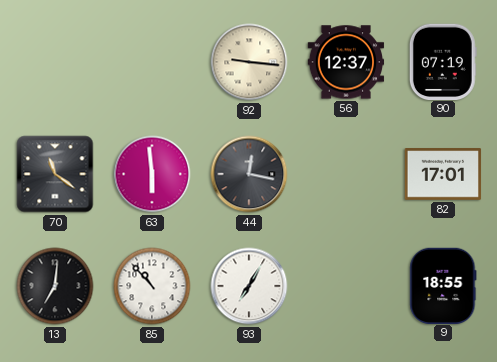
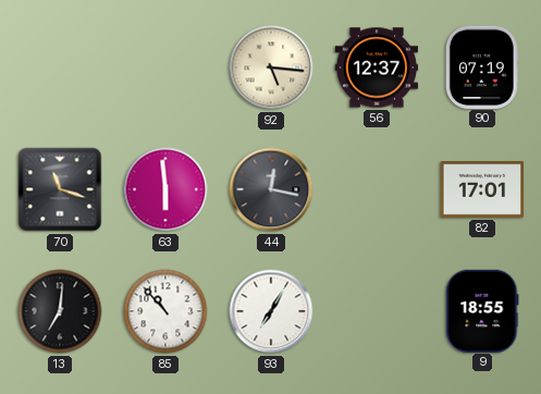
92: 9:16 -> 5:16
70: 11:21 -> 11:18
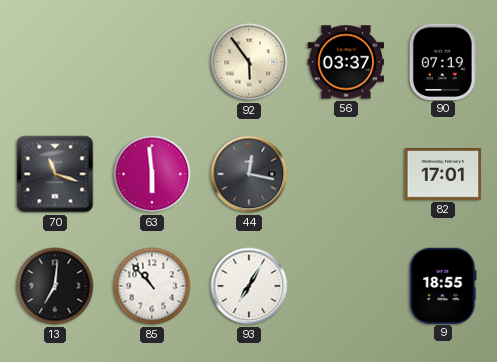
92: 5:16 -> 5:54
56: 12:37 -> 03:37
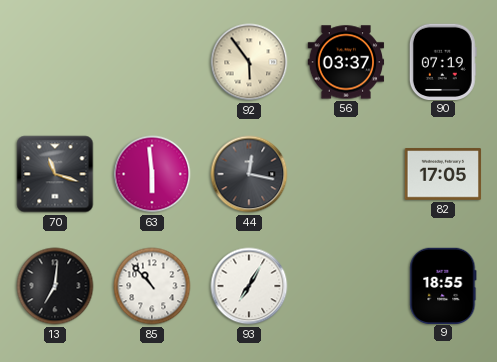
82: 17:01 -> 17:05
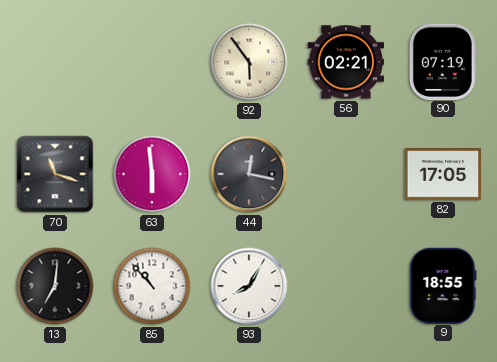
56: 03:37 -> 02:21
93: 7:05 -> 8:05
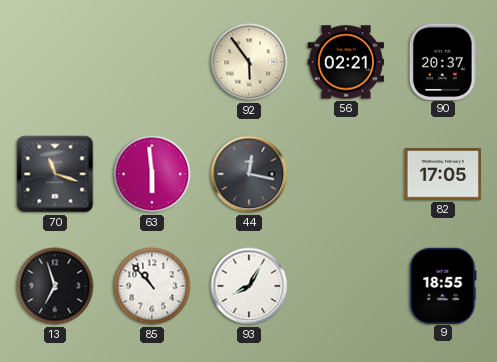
90: 07:19 -> 20:37
13: 7:01 -> 6:57
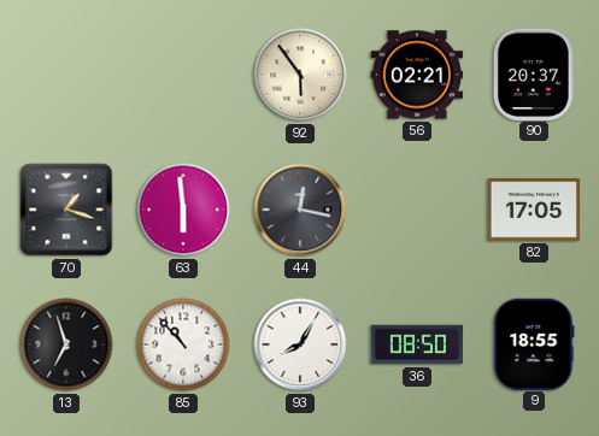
70: 11:18 -> 1:18
36: none -> 08:50
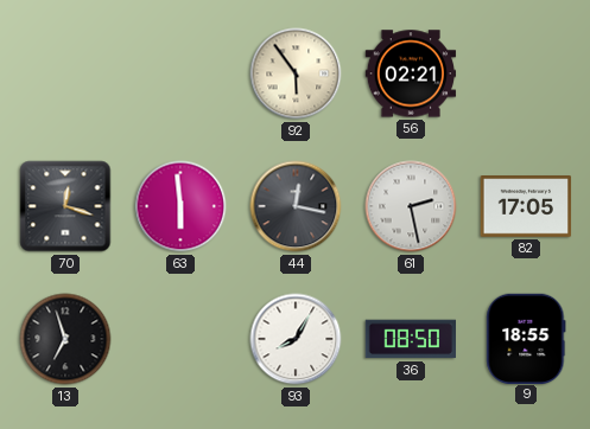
90: 20:37 -> none
70: 1:18 -> 12:18
61: none -> 2:28
85: 10:53 -> none
